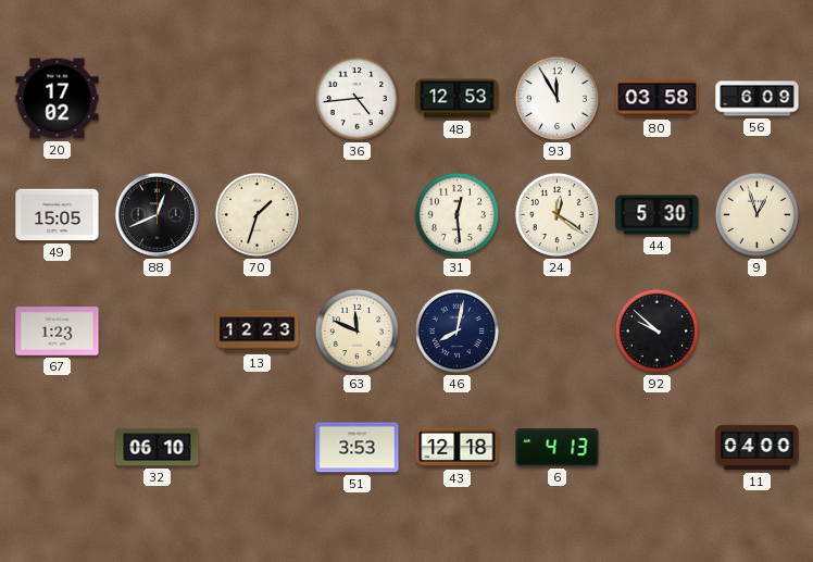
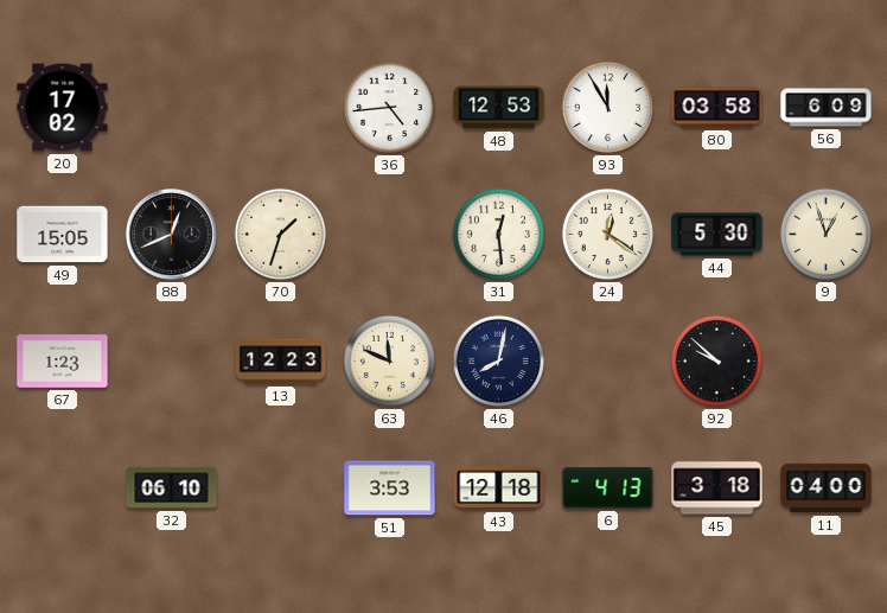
45: none -> 3:18
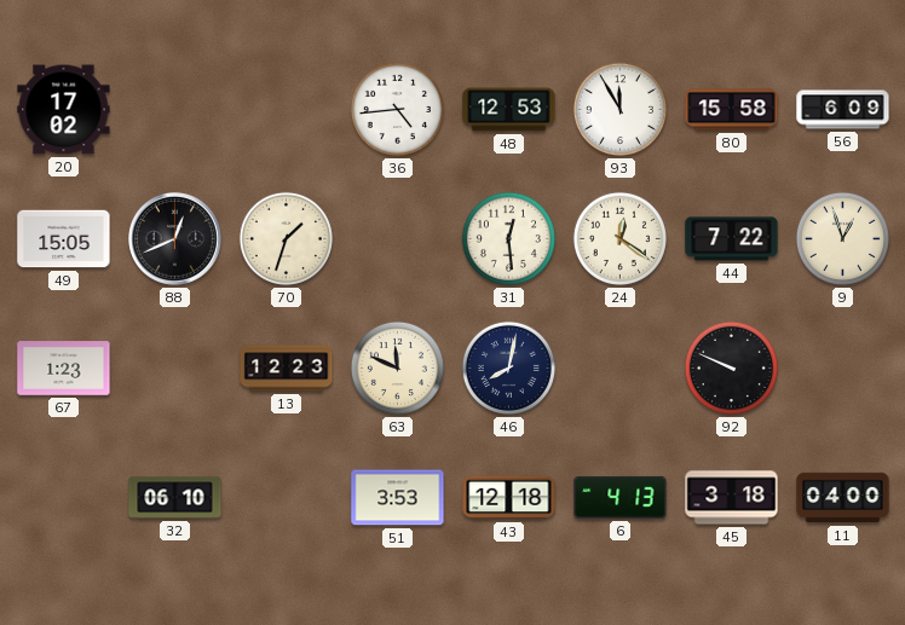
80: 03:58 -> 15:58
44: 5:30 -> 7:22
92: 9:52 -> 9:49
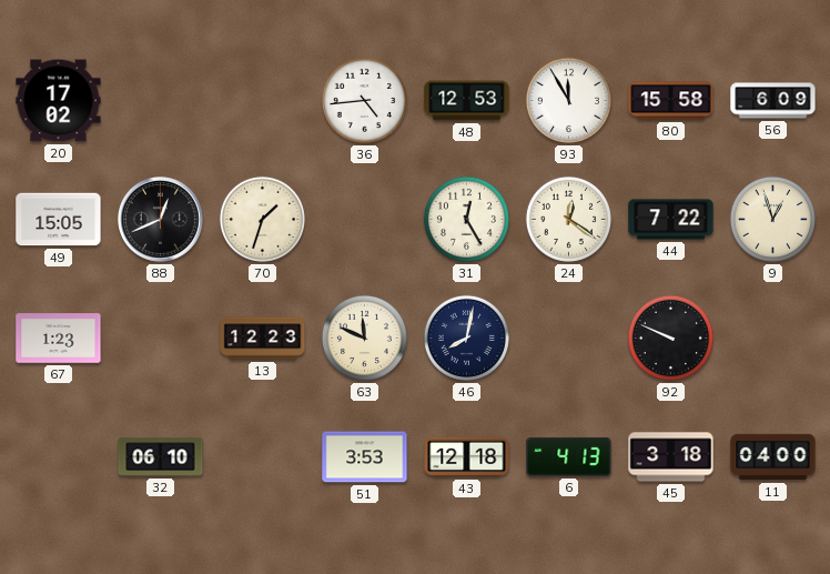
31: 12:29 -> 12:25
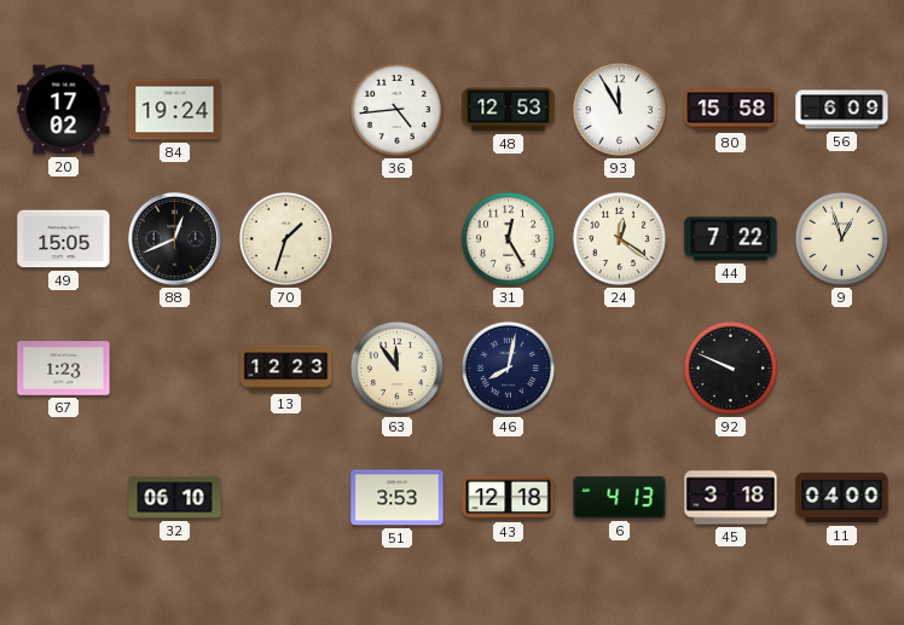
84: none -> 19:24
63: 11:49 -> 11:54
